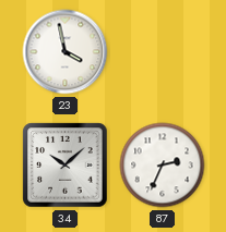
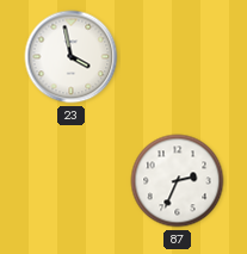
34: 10:08 -> none
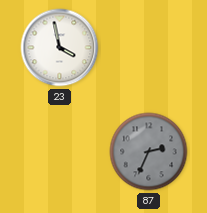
87 dial: white -> grey
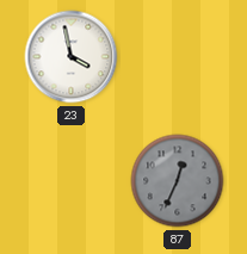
87: 2:34 -> 12:34
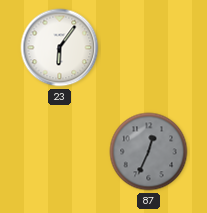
23: 3:58 -> 6:06
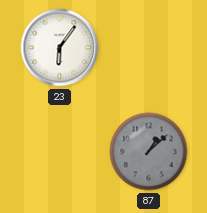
87: 12:34 -> 1:08
